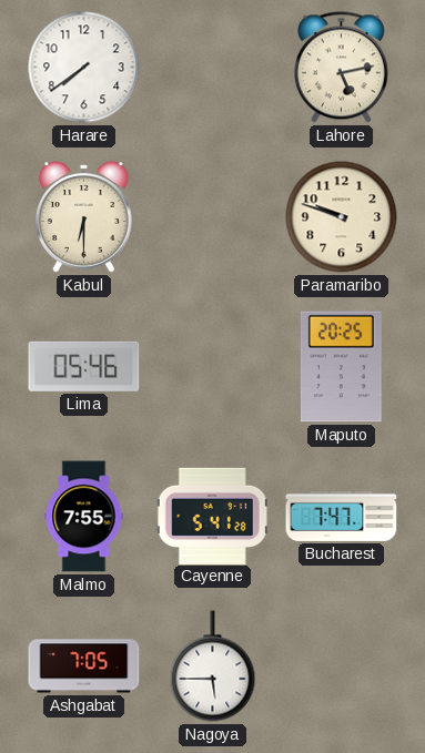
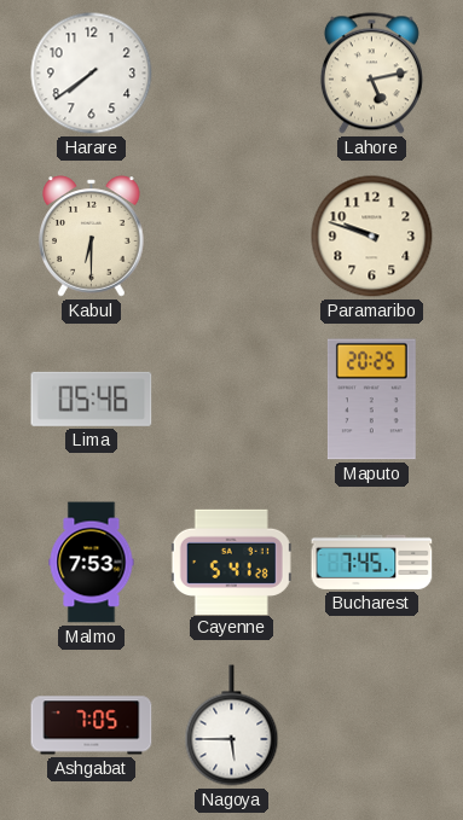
Malmo: 7:55 -> 7:53
Bucharest: 7:47 -> 7:45
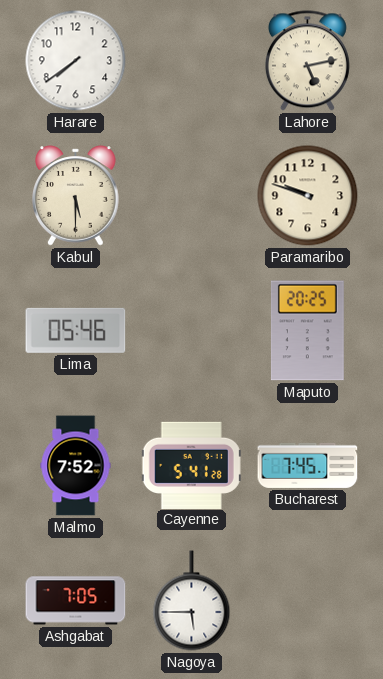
Kabul: 6:30 -> 5:30
Malmo: 7:53 -> 7:52
